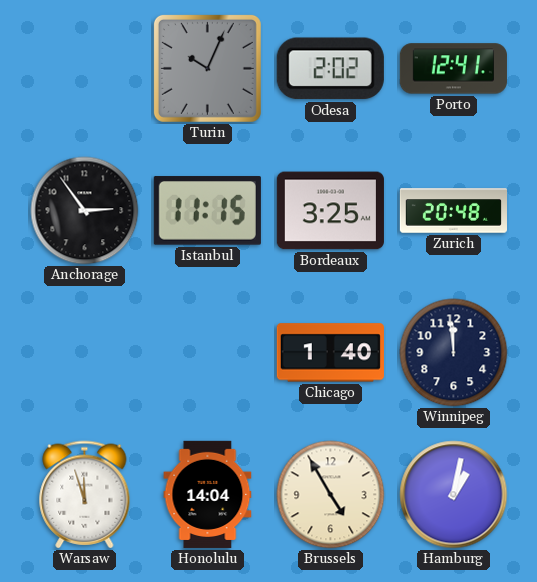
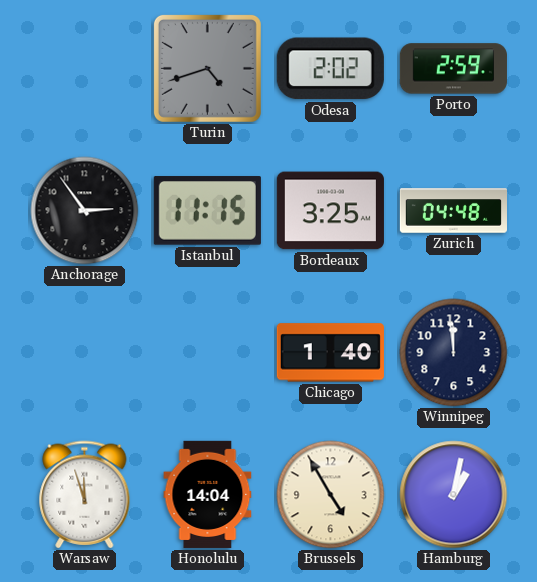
Turin: 10:04 -> 4:42
Porto: 12:41 -> 2:59
Zurich: 20:48 -> 04:48
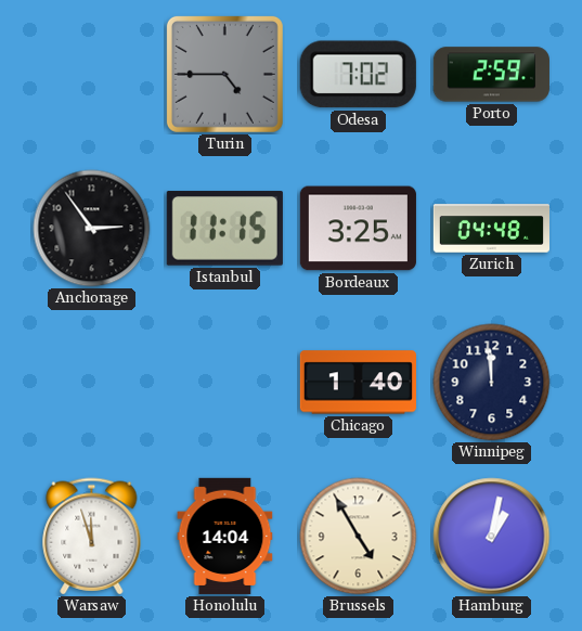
Turin: 4:42 -> 4:45
Odesa: 2:02 -> 7:02
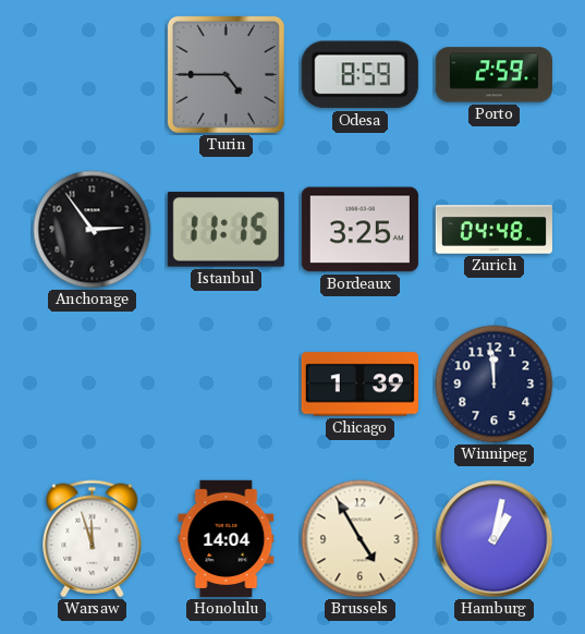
Odesa: 7:02 -> 8:59
Chicago: 1:40 -> 1:39
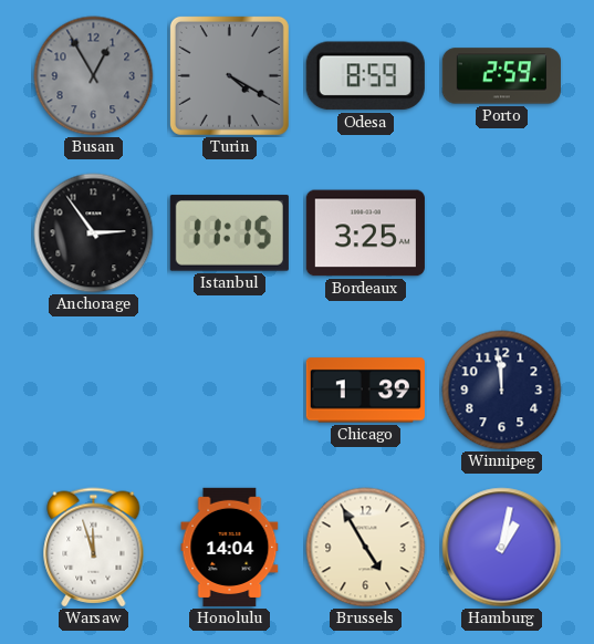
Busan: none -> 12:55
Turin: 4:45 -> 4:20
Zurich: 04:48 -> none
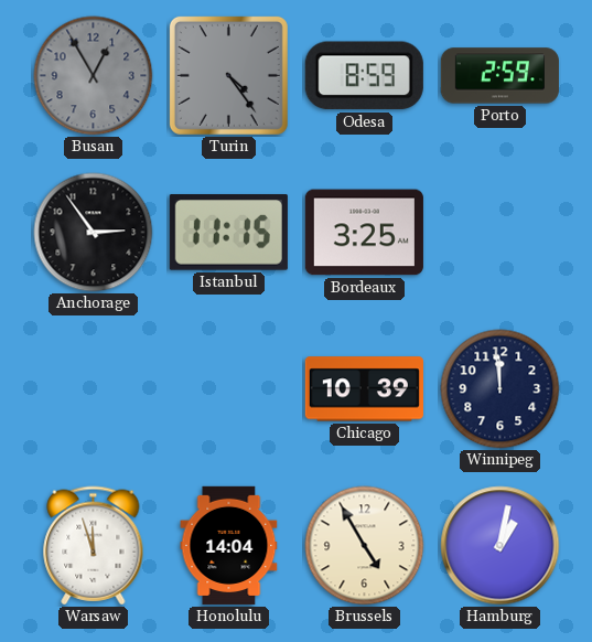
Turin: 4:20 -> 4:24
Chicago: 1:39 -> 10:39
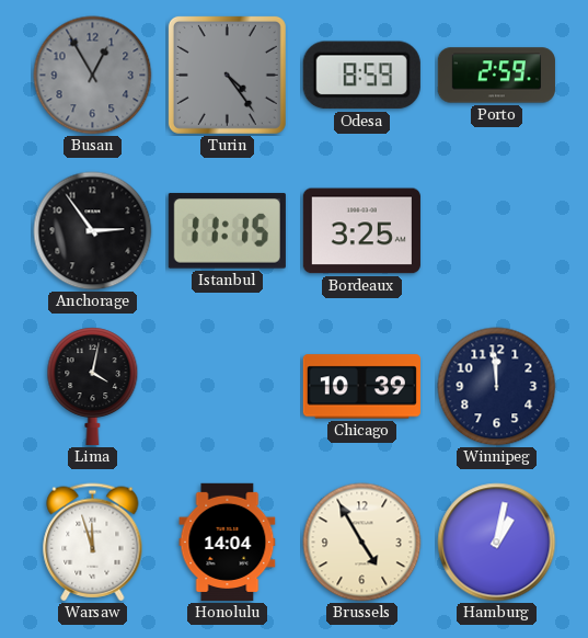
Lima: none -> 4:02
